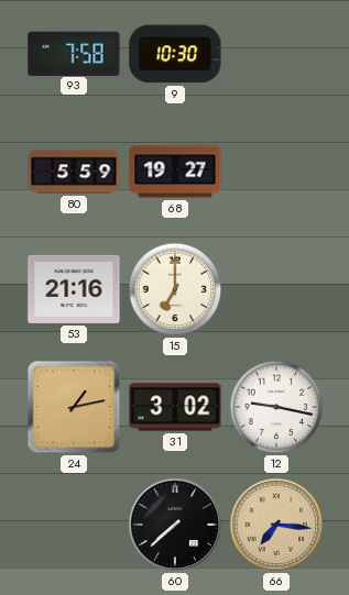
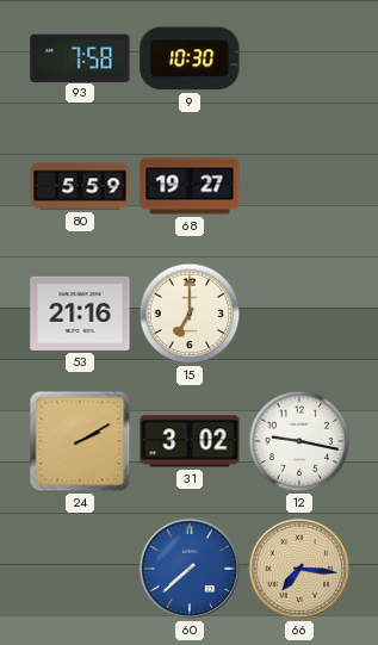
24: 1:13 -> 2:10
60 dial: black -> blue
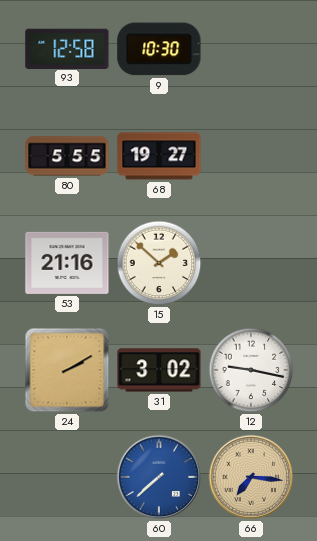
93: 7:58 -> 12:58
80: 5:59 -> 5:55
15: 7:00 -> 1:52
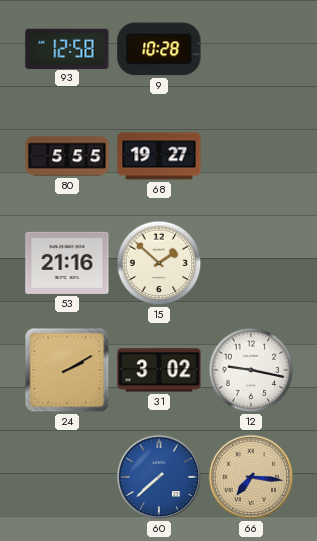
9: 10:30 -> 10:28
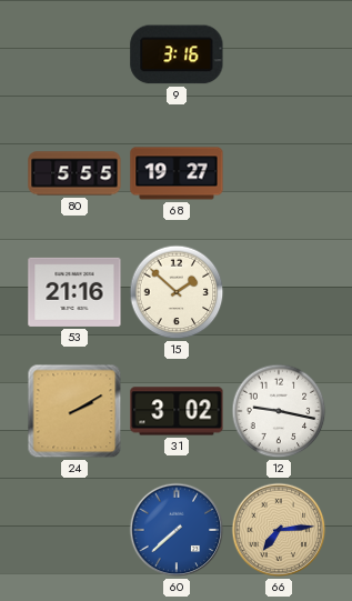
93: 12:58 -> none
9: 10:28 -> 3:16
66: 7:16 -> 7:14
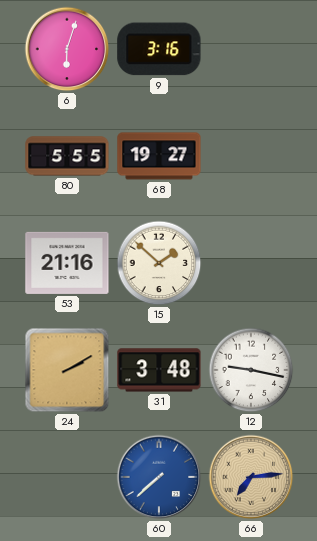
6: none -> 6:03
31: 3:02 -> 3:48
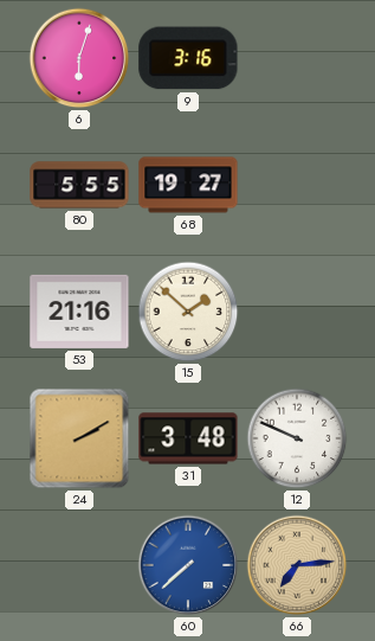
12: 9:17 -> 9:49
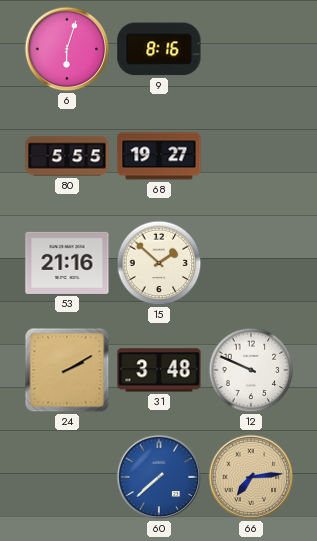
9: 3:16 -> 8:16
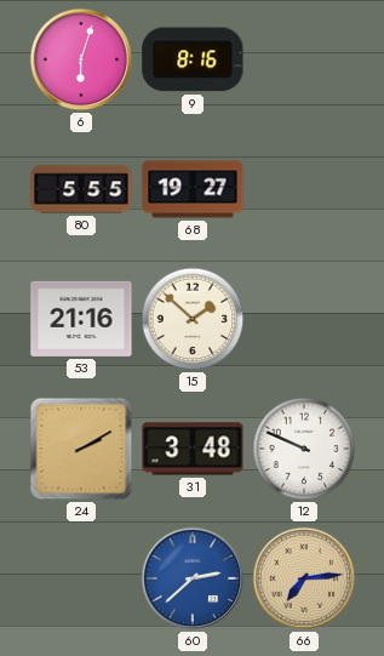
60: 7:38 -> 2:38
